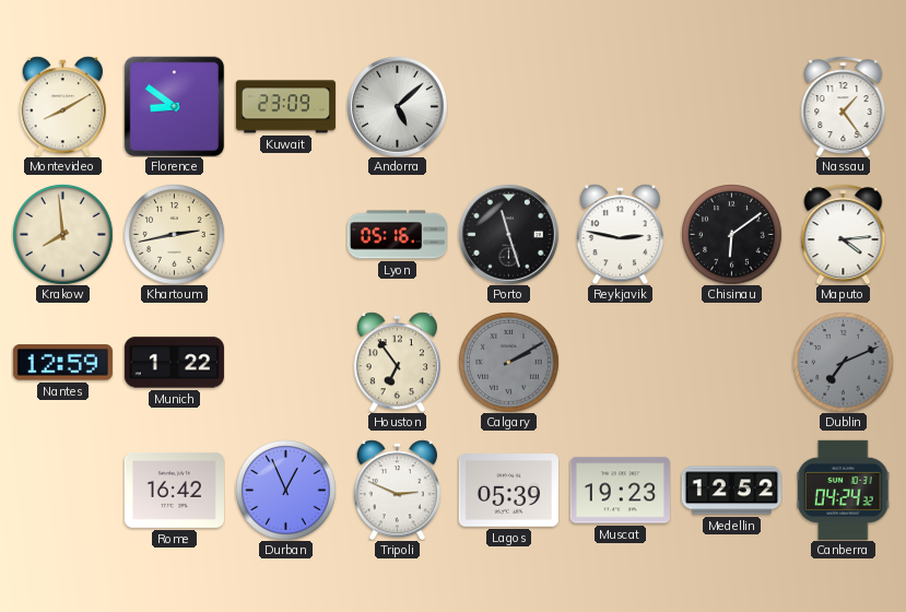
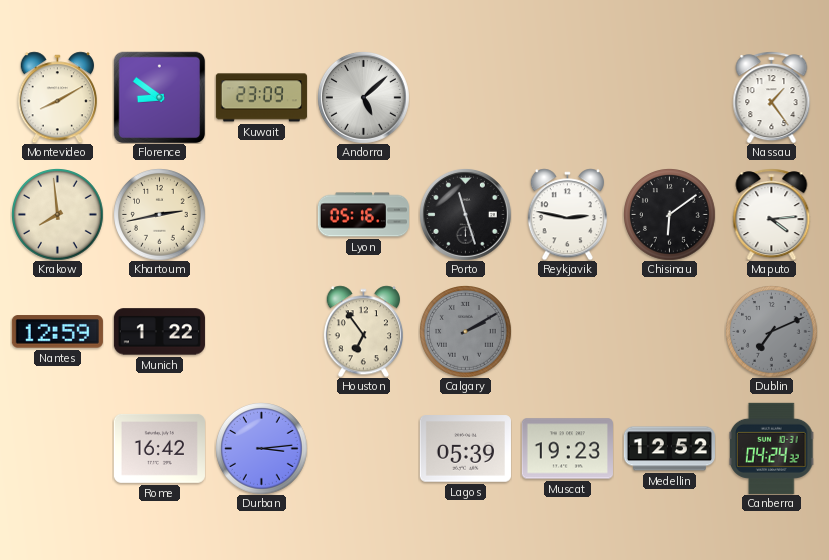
Durban: 12:56 -> 3:14
Tripoli: 2:49 -> none
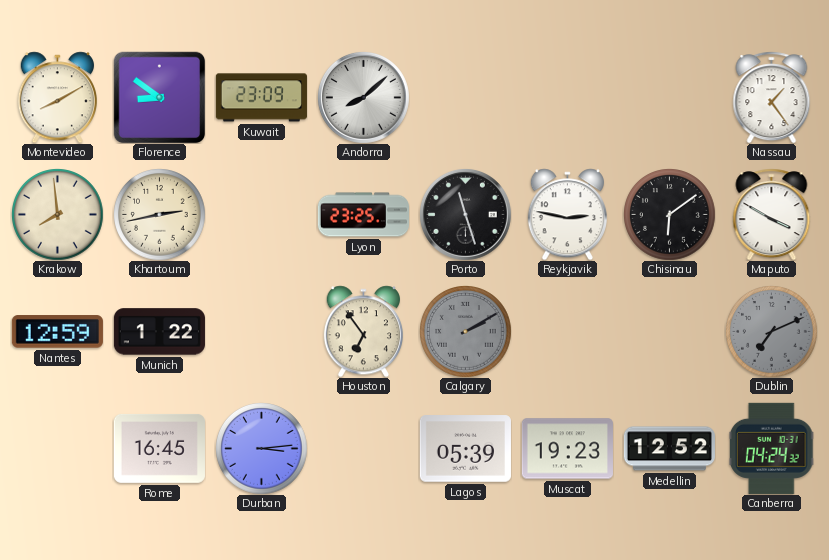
Andorra: 5:08 -> 8:08
Lyon: 05:16 -> 23:25
Maputo: 4:14 -> 3:50
Rome: 16:42 -> 16:45
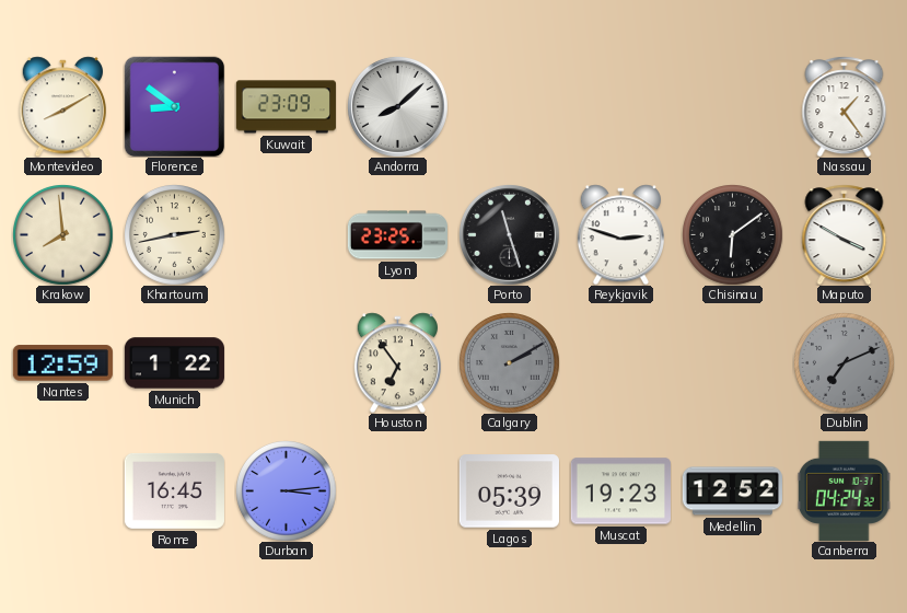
Reykjavik: 2:47 -> 2:48
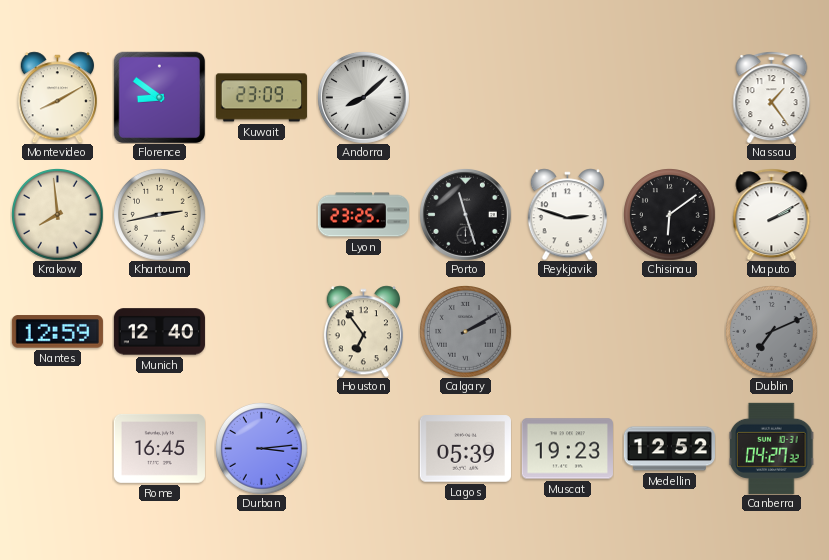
Maputo: 3:50 -> 2:10
Munich: 1:22 -> 12:40
Canberra: 04:24 -> 04:27
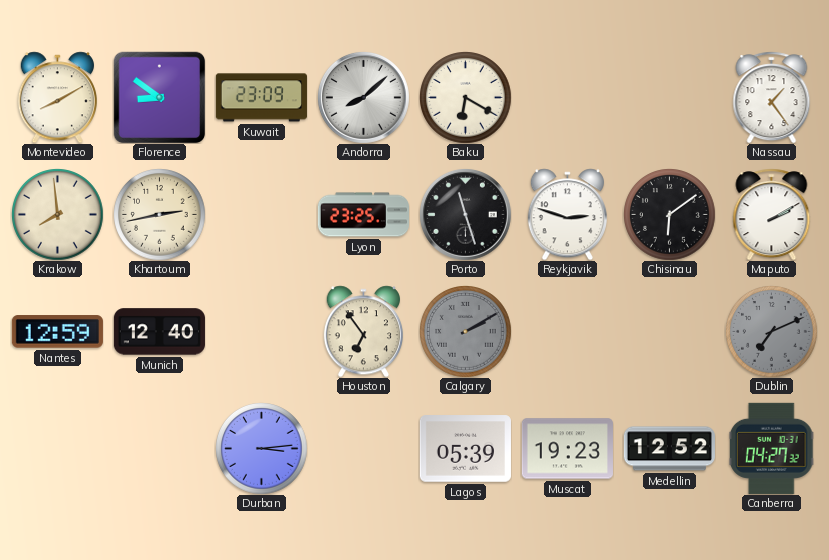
Baku: none -> 6:20
Rome: 16:45 -> none
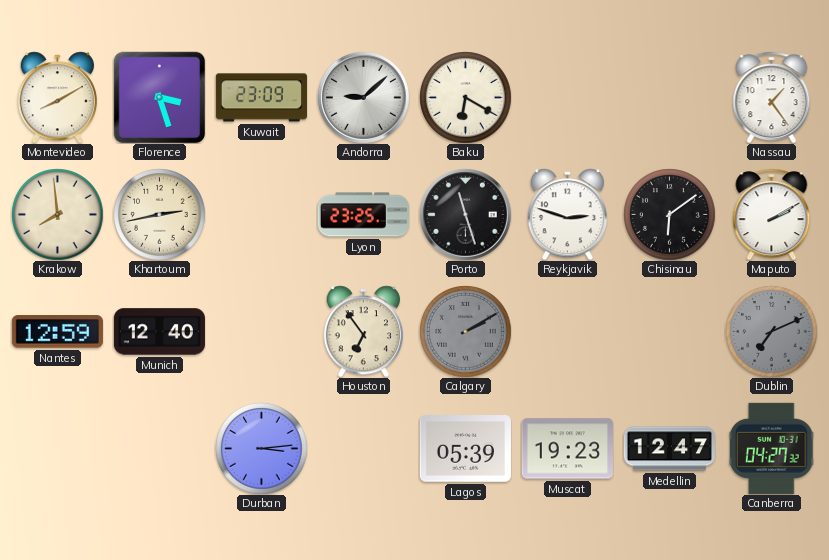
Florence: 8:51 -> 3:27
Andorra: 8:08 -> 9:08
Medellin: 12:52 -> 12:47
